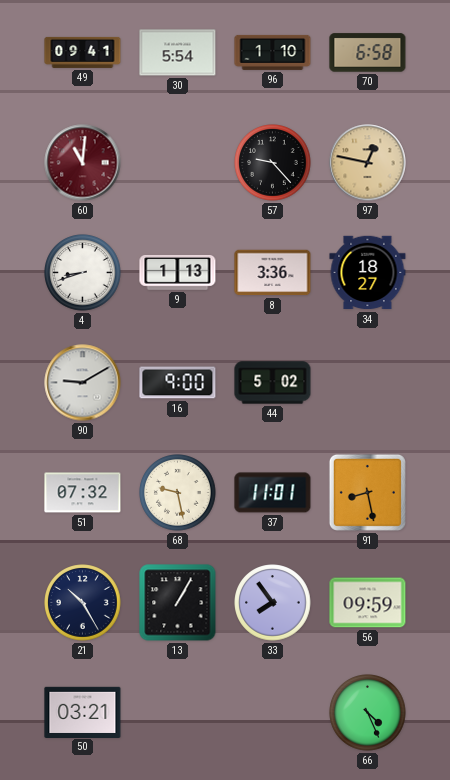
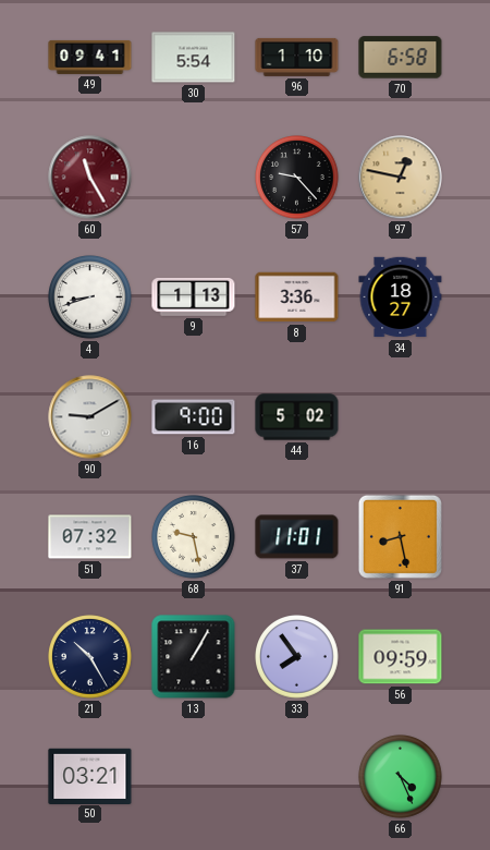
60: 11:01 -> 11:25
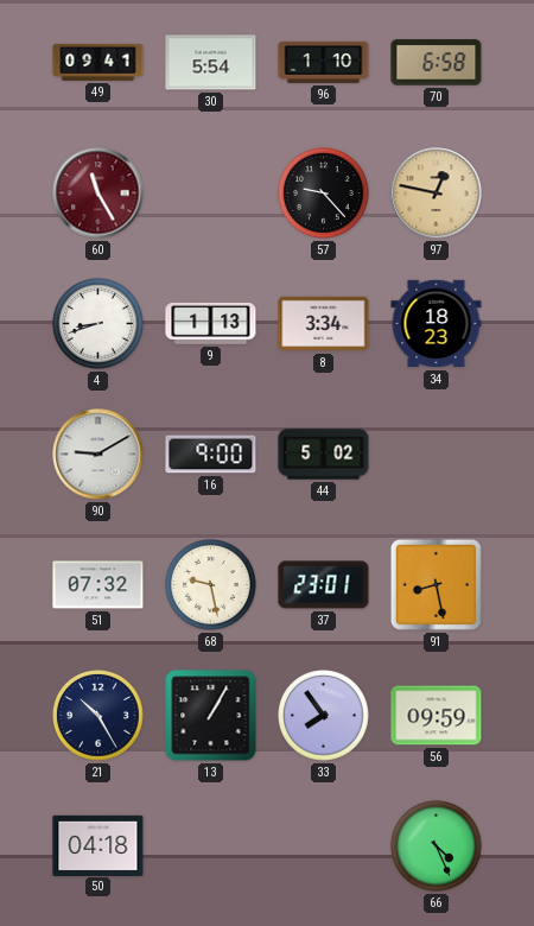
8: 3:36 -> 3:34
34: 18:27 -> 18:23
37: 11:01 -> 23:01
50: 03:21 -> 04:18
